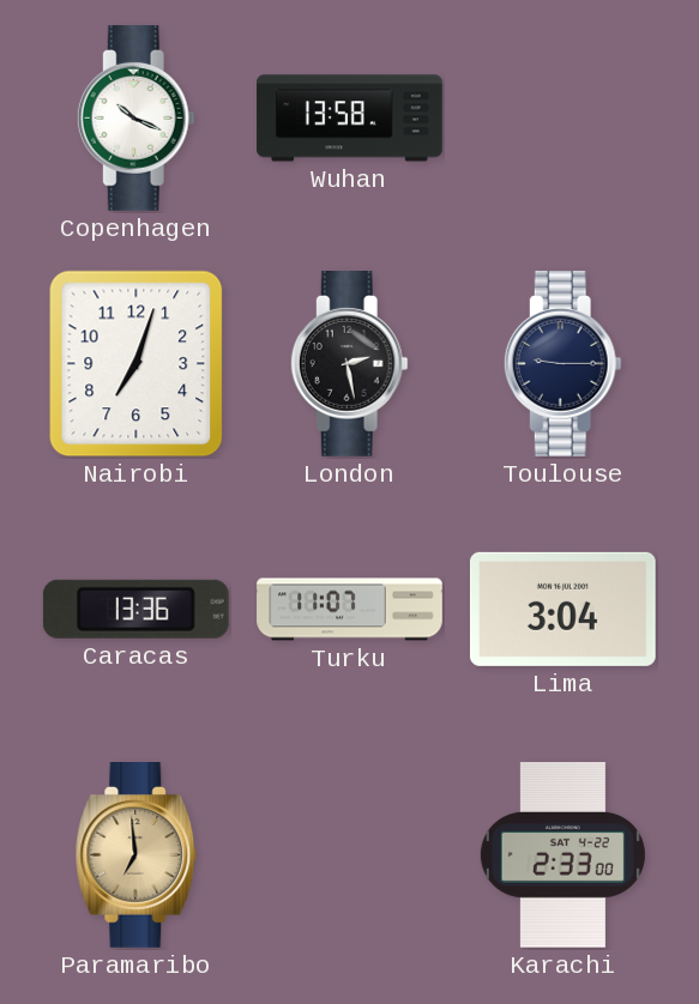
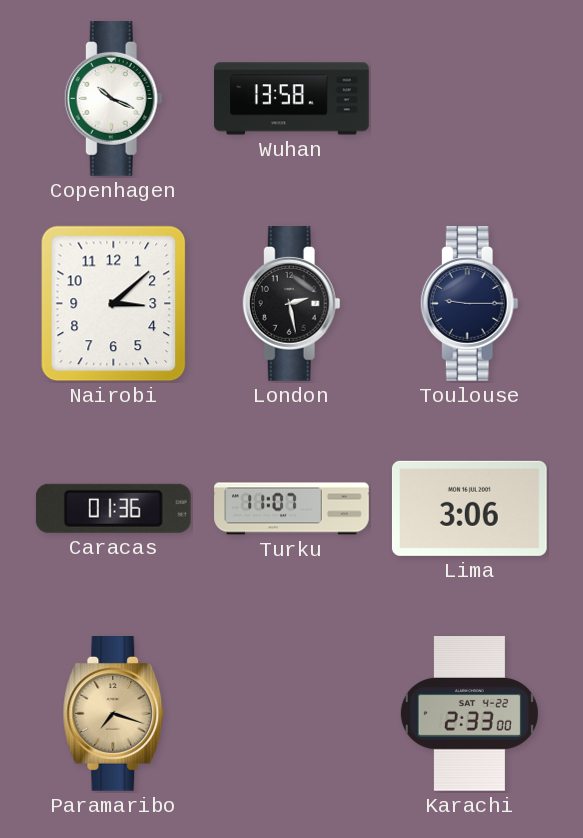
Nairobi: 7:03 -> 3:08
Caracas: 13:36 -> 01:36
Lima: 3:04 -> 3:06
Paramaribo: 6:59 -> 7:18
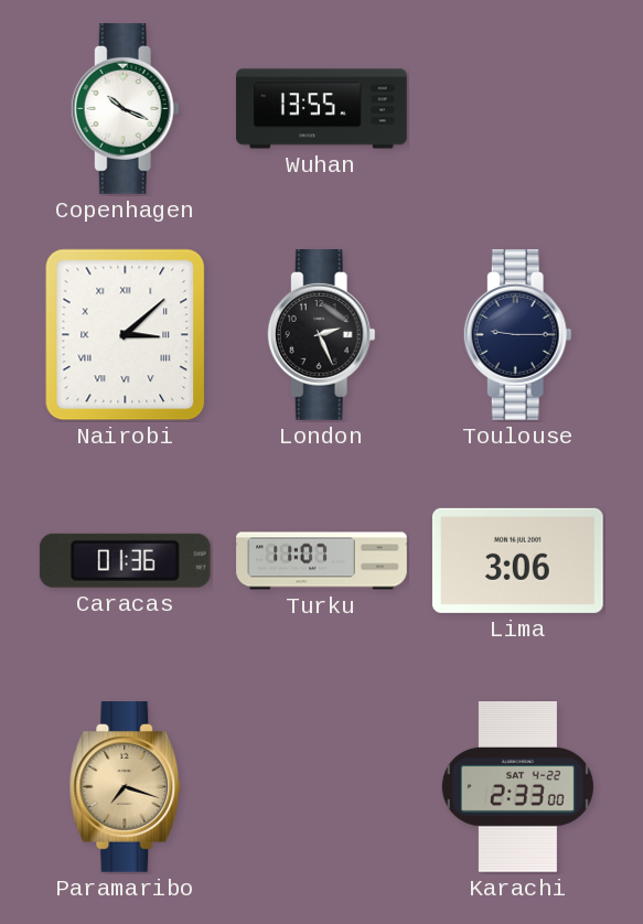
Wuhan: 13:58 -> 13:55
Nairobi numerals: Arabic -> Roman
London: 2:28 -> 2:26
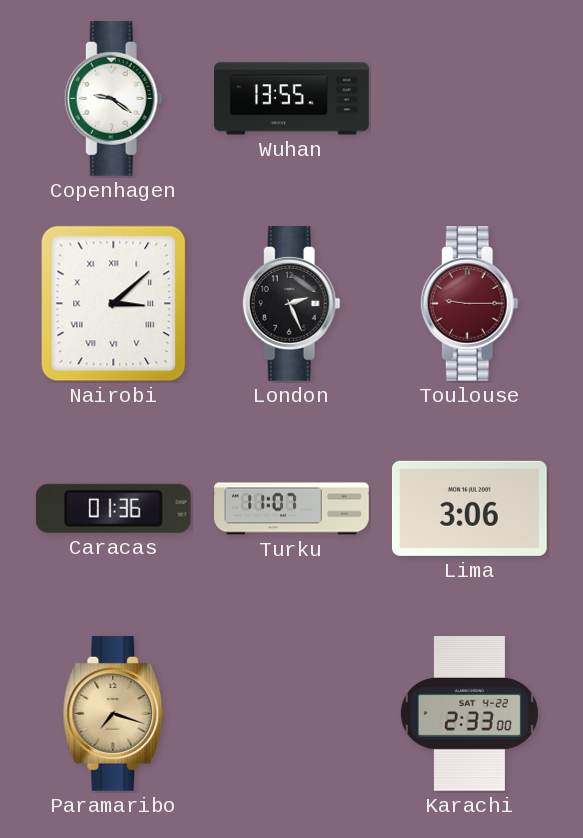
Copenhagen: 10:19 -> 9:21
Toulouse dial: navy -> burgundy
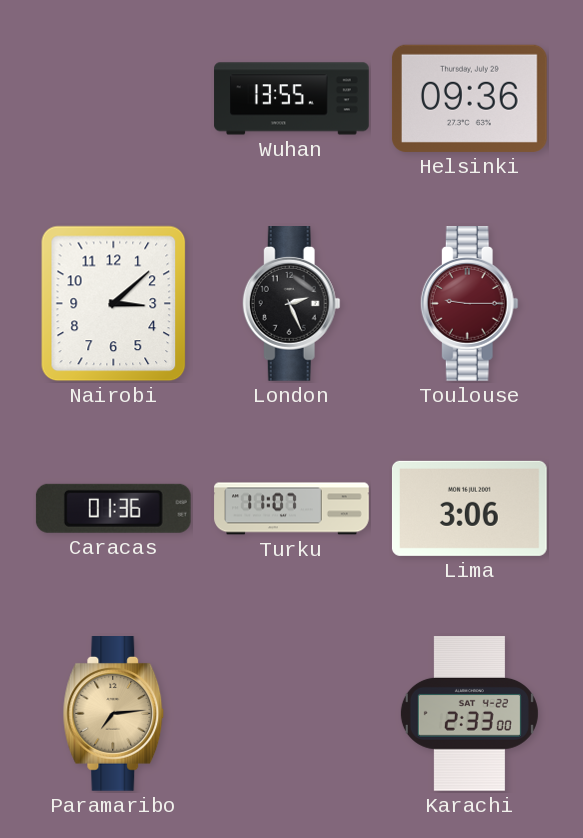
Copenhagen: 9:21 -> none
Helsinki: none -> 09:36
Nairobi numerals: Roman -> Arabic
Paramaribo: 7:18 -> 7:14
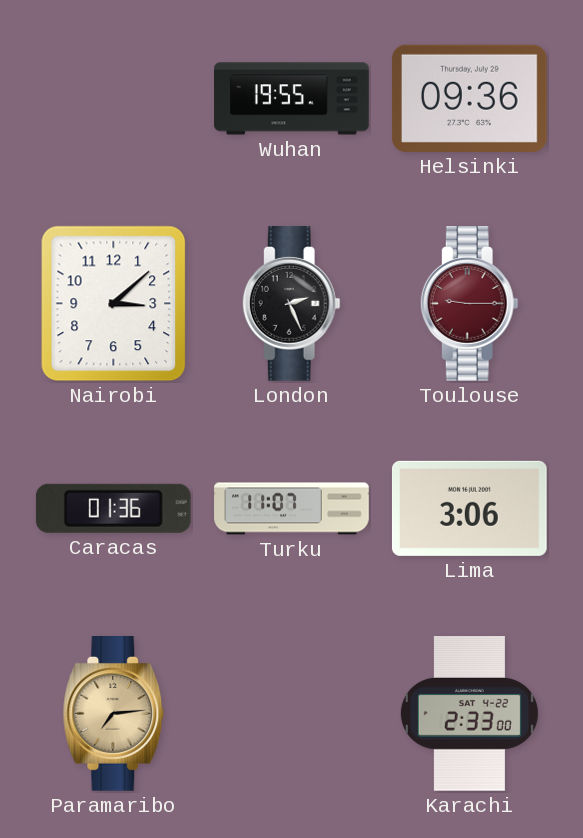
Wuhan: 13:55 -> 19:55
